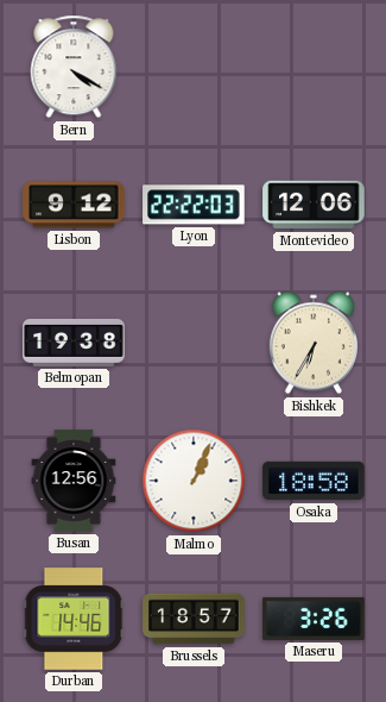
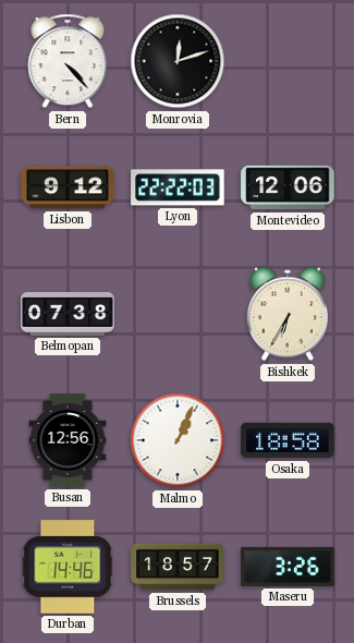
Bern: 4:20 -> 4:23
Monrovia: none -> 12:12
Belmopan: 19:38 -> 07:38
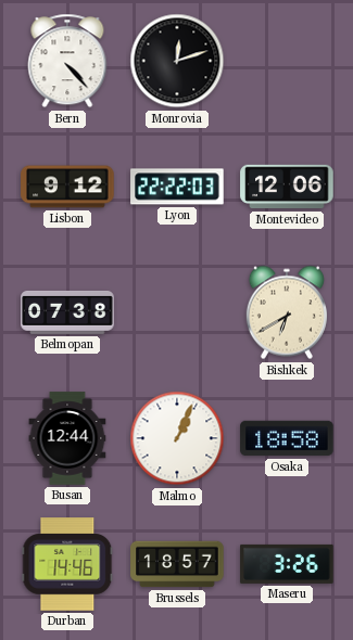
Bishkek: 6:35 -> 6:40
Busan: 12:56 -> 12:44
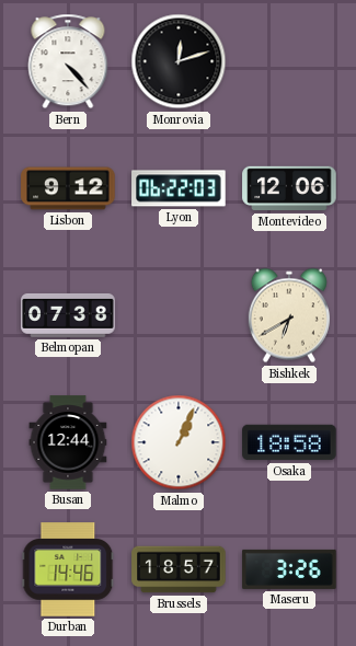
Lyon: 22:22 -> 06:22
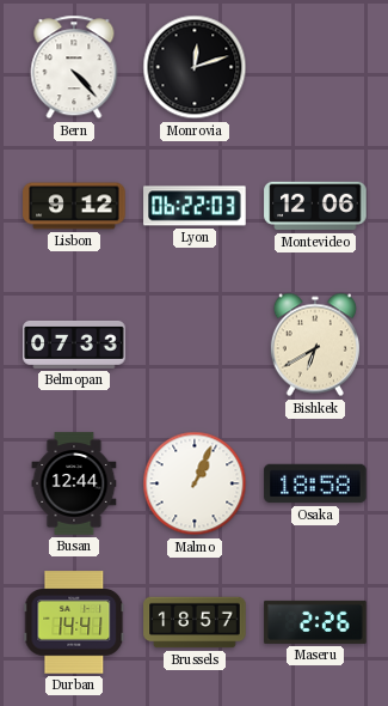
Belmopan: 07:38 -> 07:33
Durban: 14:46 -> 14:41
Maseru: 3:26 -> 2:26
